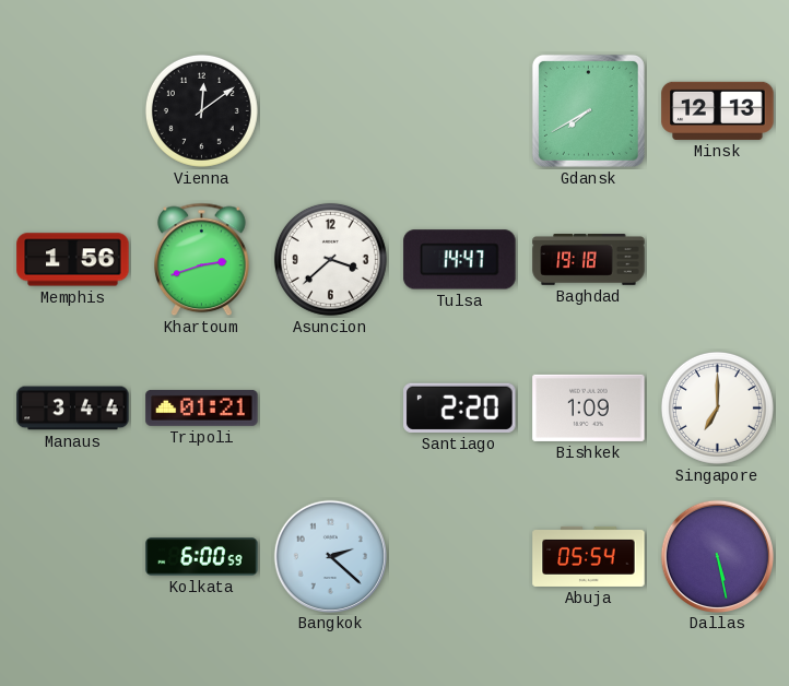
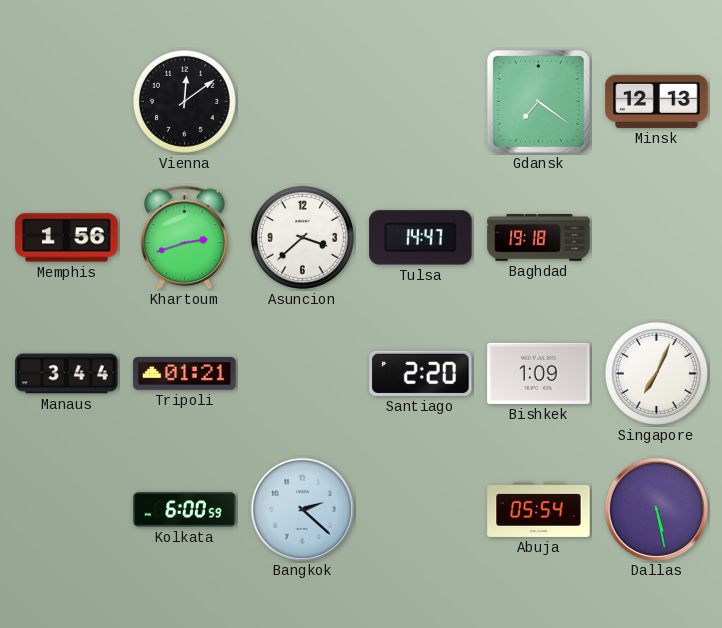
Gdansk: 7:40 -> 7:21
Singapore: 7:00 -> 7:04
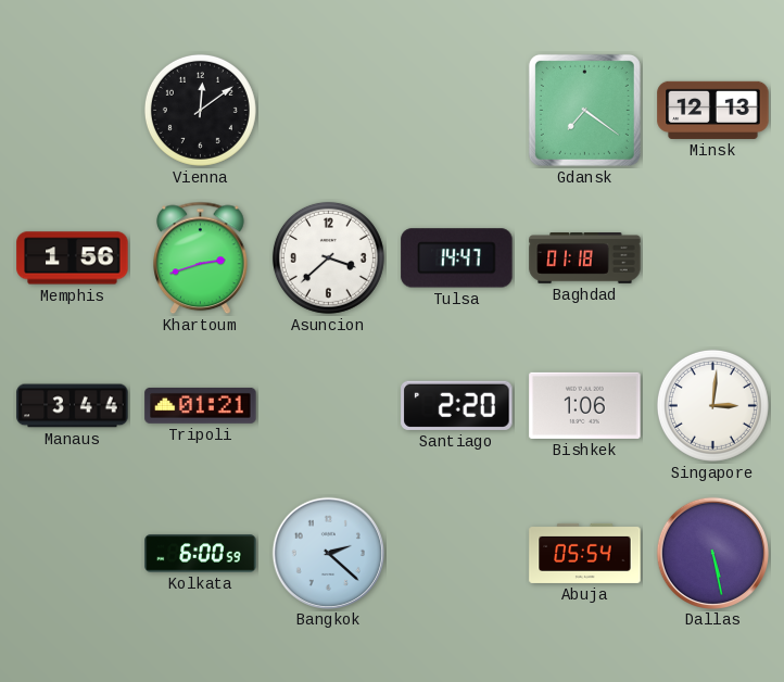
Baghdad: 19:18 -> 01:18
Bishkek: 1:09 -> 1:06
Singapore: 7:04 -> 3:01
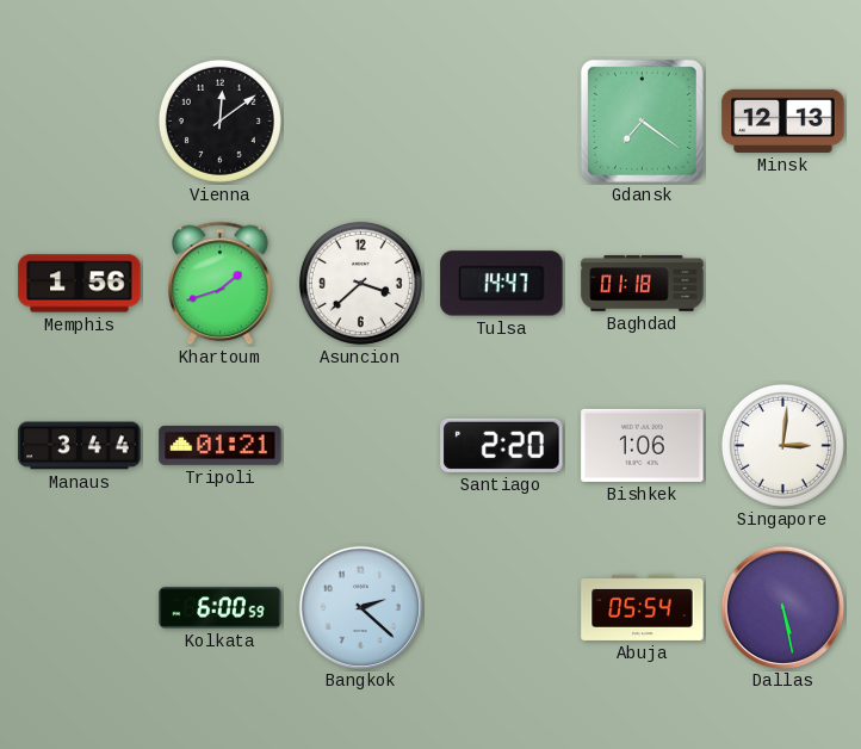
Khartoum: 2:42 -> 1:42
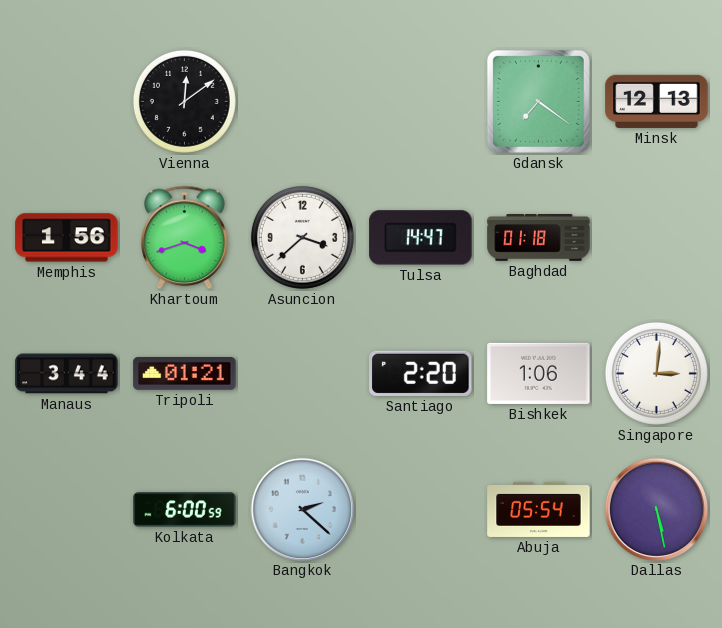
Khartoum: 1:42 -> 3:42
